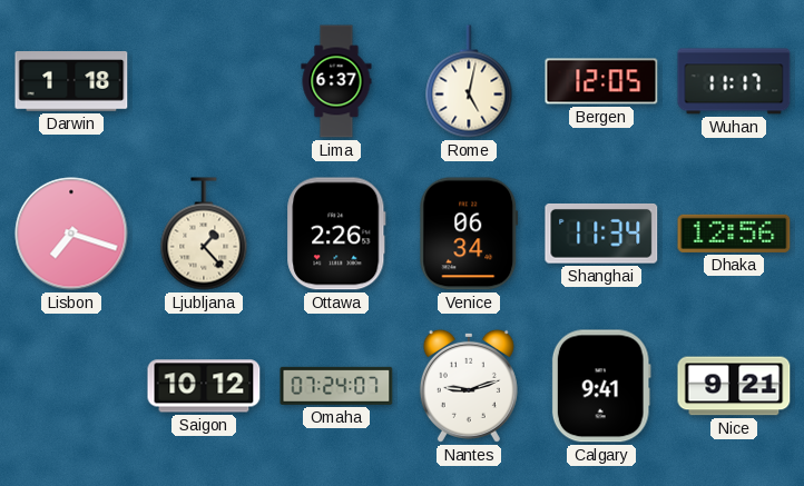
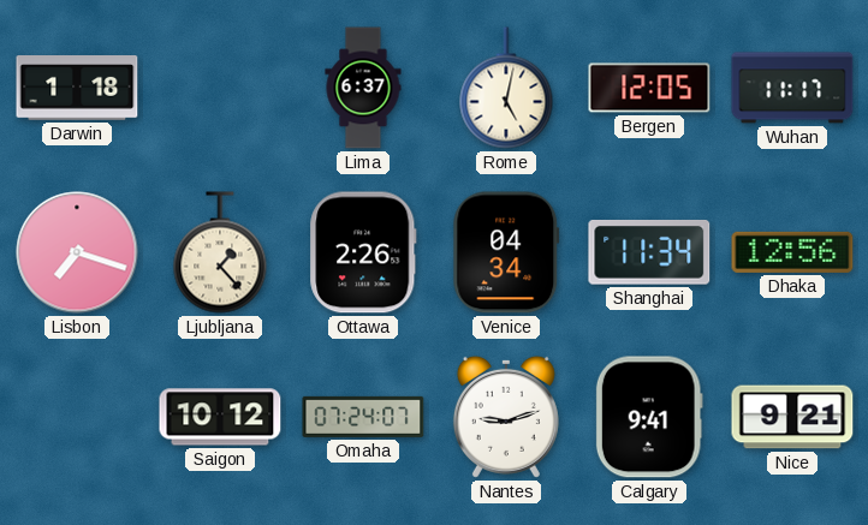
Venice: 06:34 -> 04:34
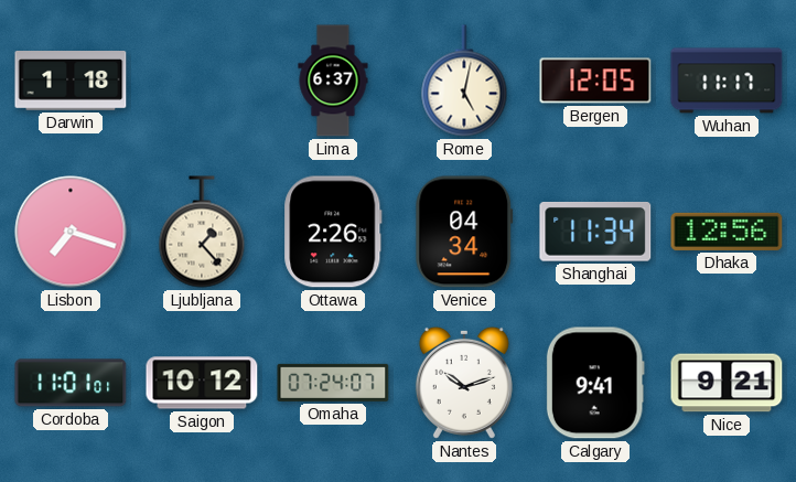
Cordoba: none -> 11:01
Nantes: 9:12 -> 10:12
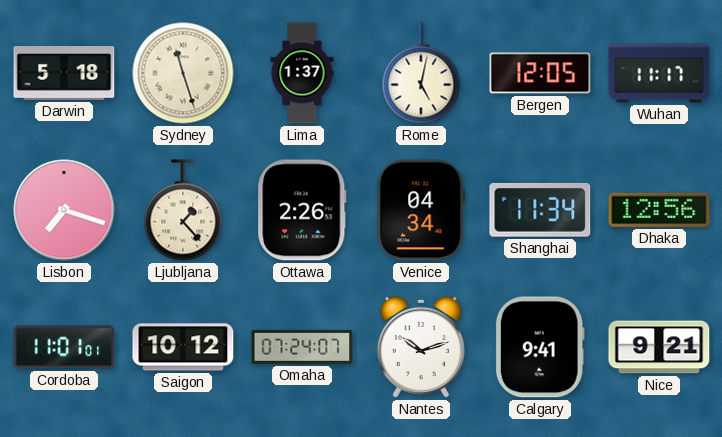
Darwin: 1:18 -> 5:18
Sydney: none -> 11:27
Lima: 6:37 -> 1:37
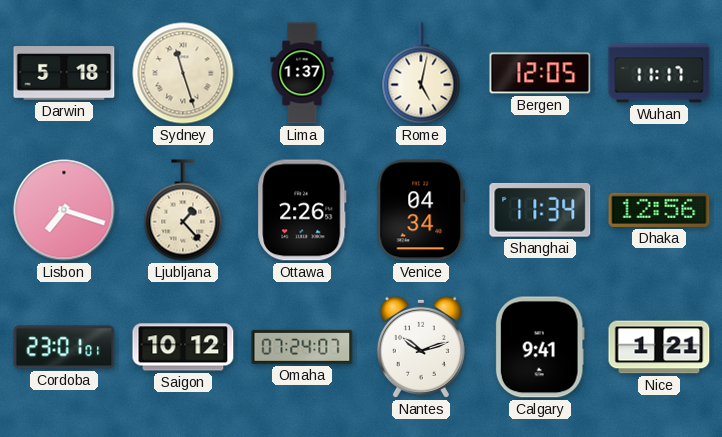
Cordoba: 11:01 -> 23:01
Nice: 9:21 -> 1:21
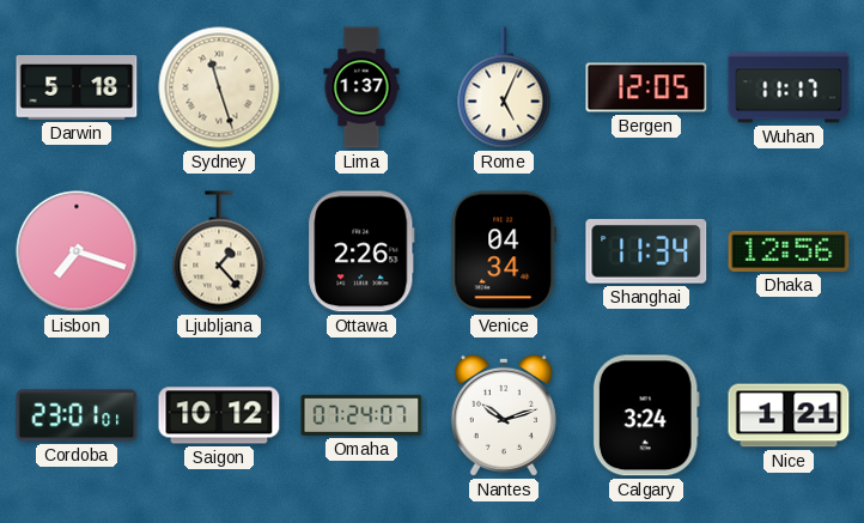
Rome: 5:02 -> 5:04
Calgary: 9:41 -> 3:24
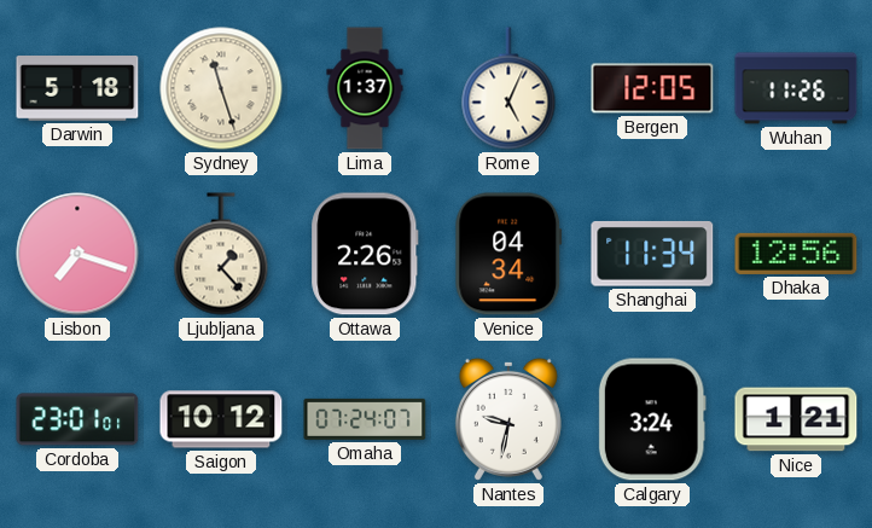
Wuhan: 11:17 -> 11:26
Nantes: 10:12 -> 9:32
